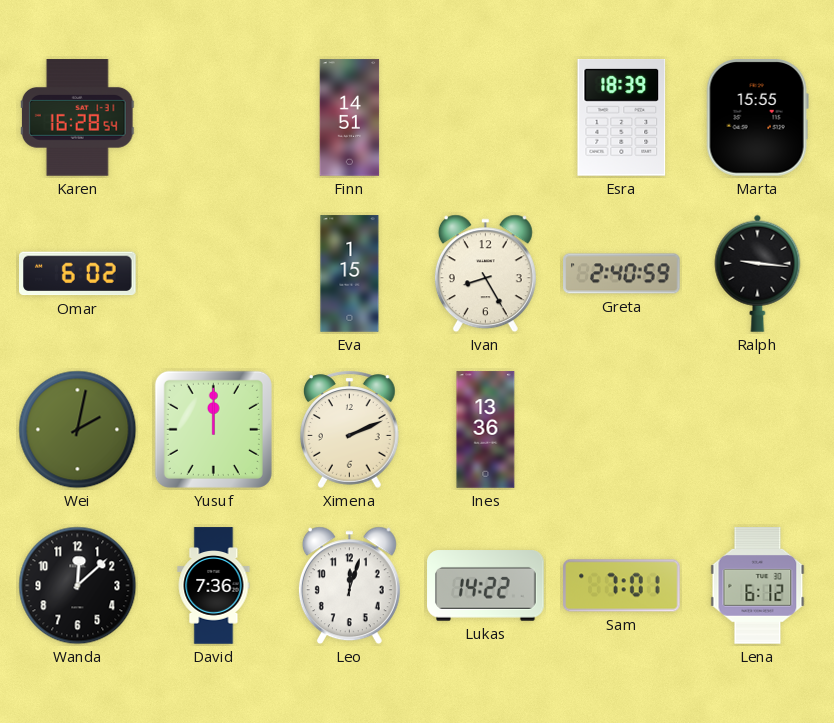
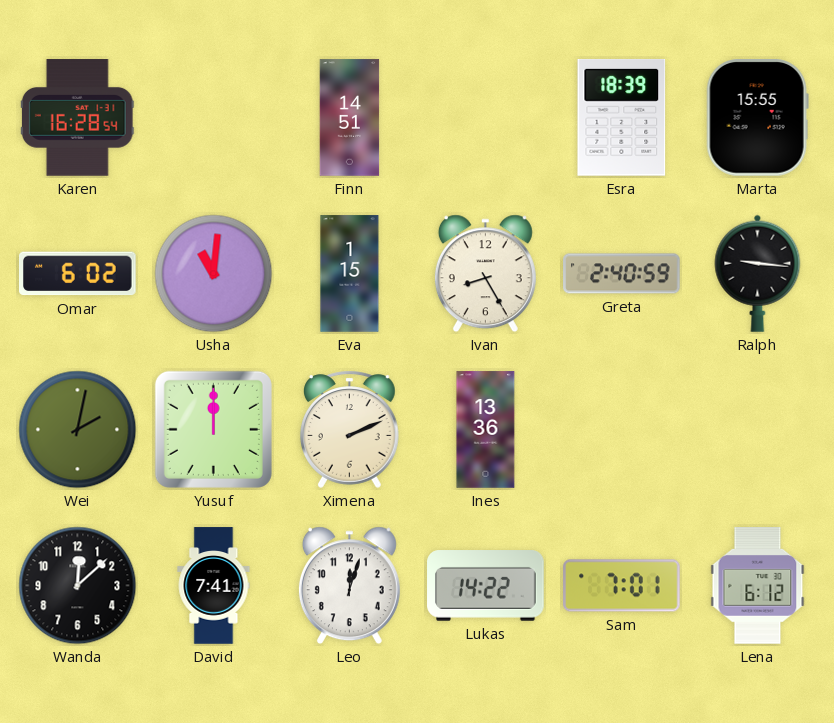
Usha: none -> 11:01
David: 7:36 -> 7:41
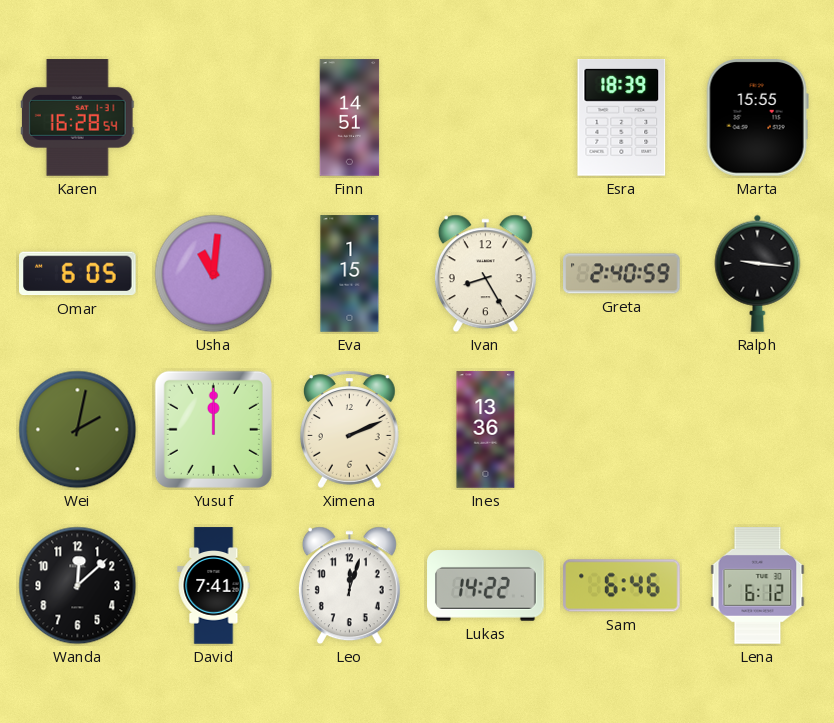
Omar: 6:02 -> 6:05
Sam: 7:01 -> 6:46
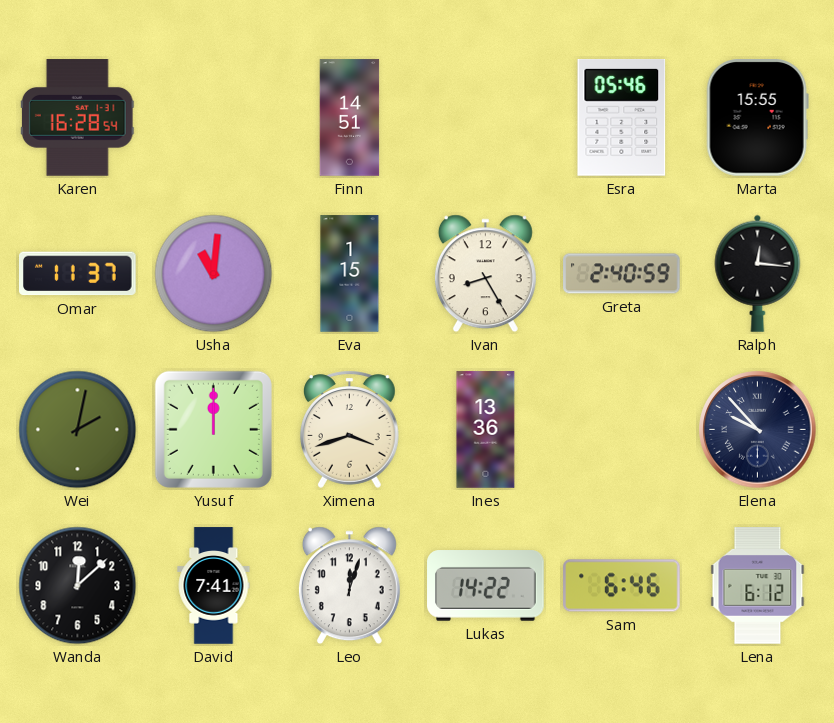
Esra: 18:39 -> 05:46
Omar: 6:05 -> 11:37
Ralph: 9:16 -> 12:16
Ximena: 2:11 -> 3:42
Elena: none -> 9:53
